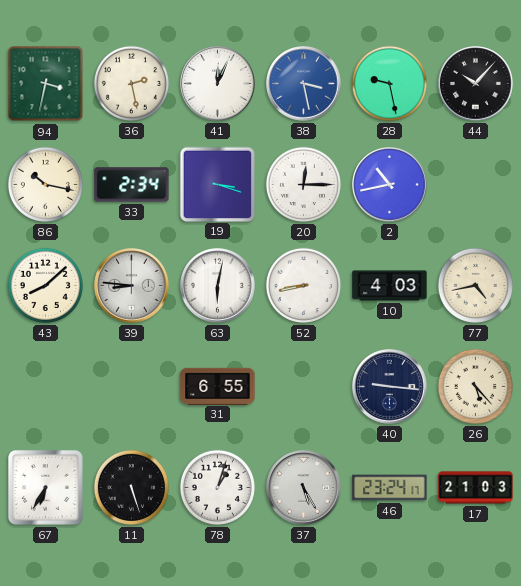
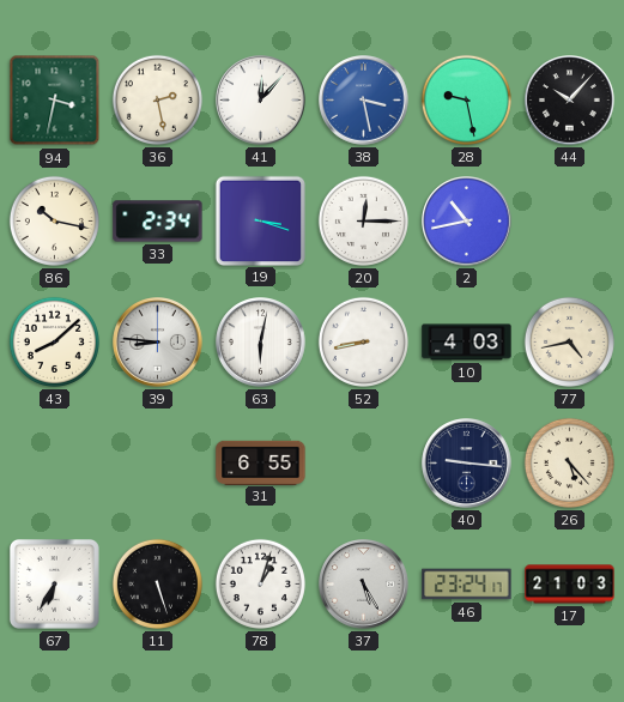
41: 12:04 -> 12:07
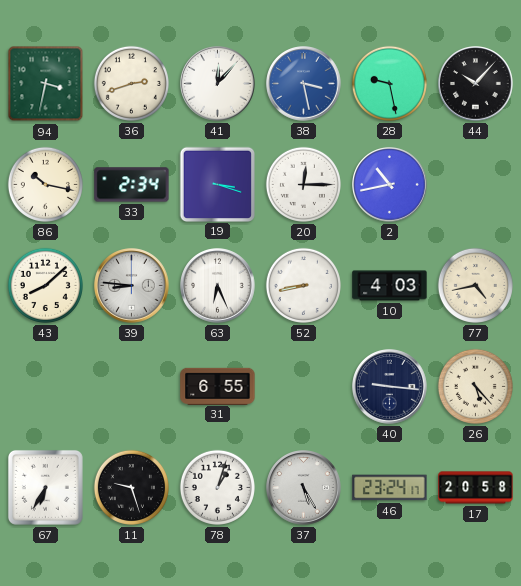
36: 2:28 -> 2:42
63: 6:02 -> 6:26
11: 5:27 -> 9:27
17: 21:03 -> 20:58
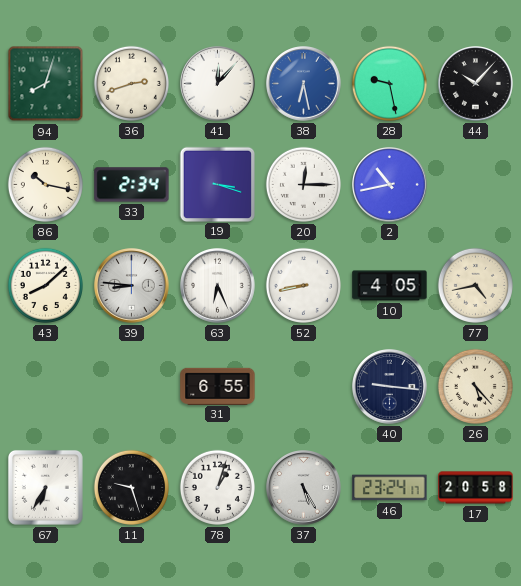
94: 3:32 -> 8:03
38: 3:28 -> 6:28
10: 4:03 -> 4:05
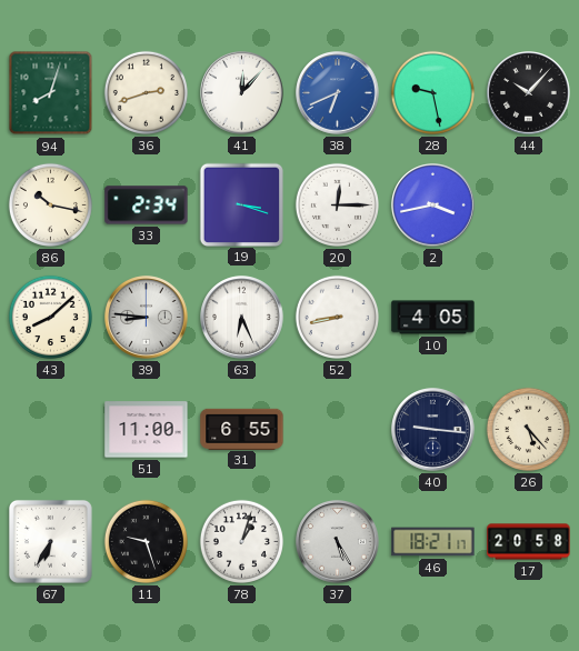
38: 6:28 -> 6:41
2: 10:43 -> 3:43
77: 4:43 -> none
51: none -> 11:00
46: 23:24 -> 18:21
